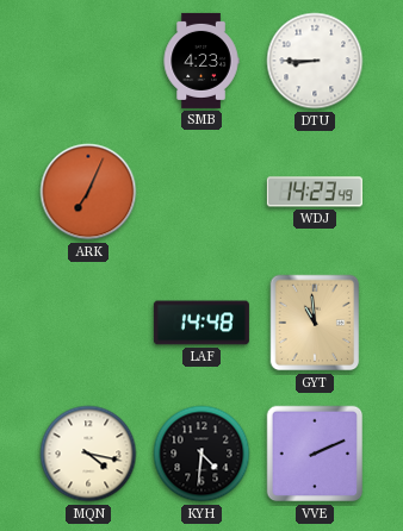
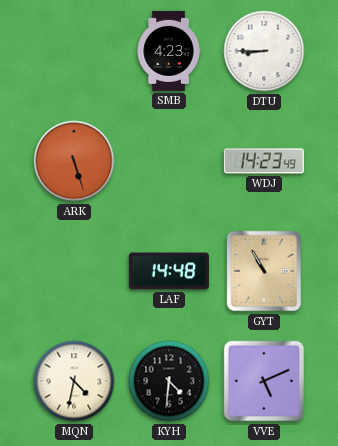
ARK: 7:04 -> 5:27
GYT: 10:59 -> 10:55
MQN: 4:17 -> 4:32
VVE: 2:11 -> 5:11
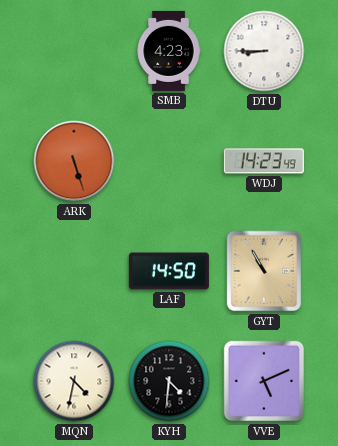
LAF: 14:48 -> 14:50
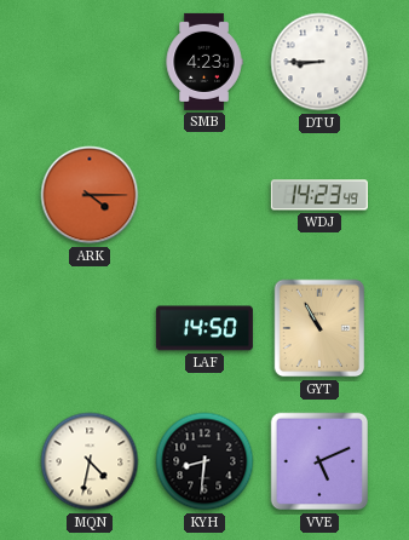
ARK: 5:27 -> 4:15
KYH: 4:31 -> 8:31
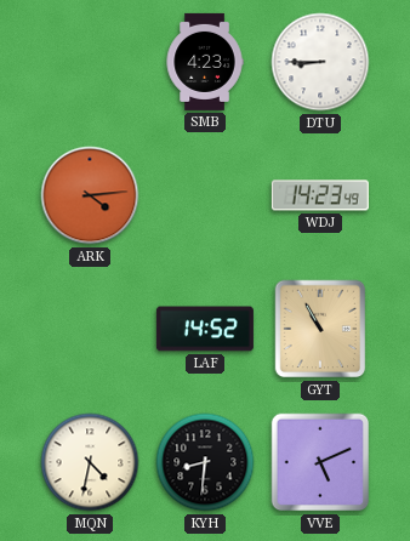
ARK: 4:15 -> 4:14
LAF: 14:50 -> 14:52
